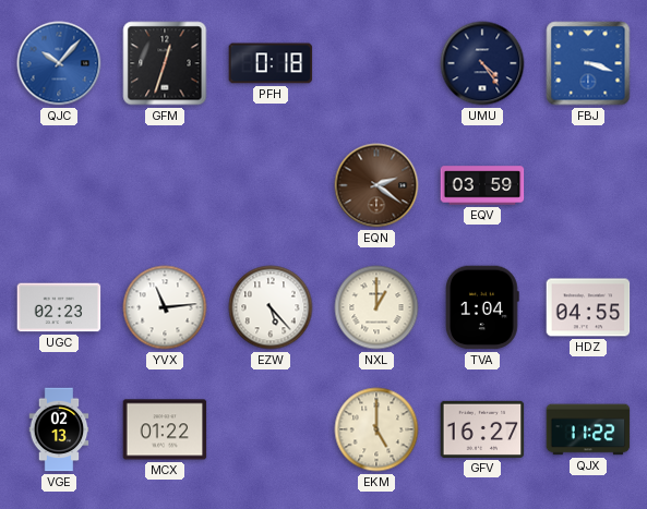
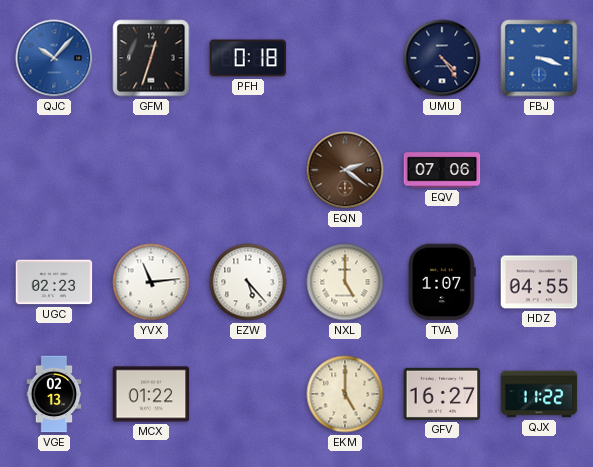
EQV: 03:59 -> 07:06
NXL: 1:00 -> 5:00
TVA: 1:04 -> 1:07
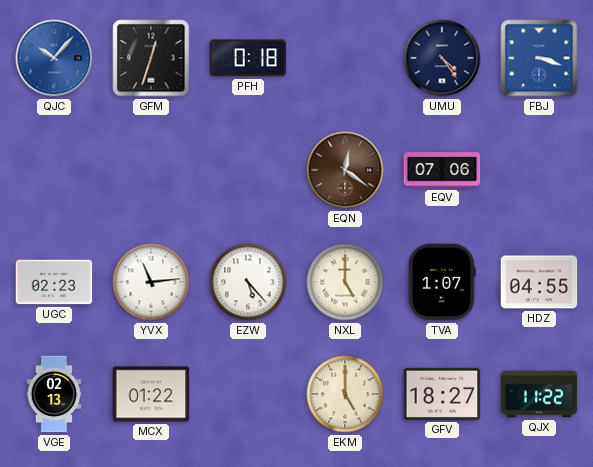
EQN: 2:21 -> 12:21
GFV: 16:27 -> 18:27
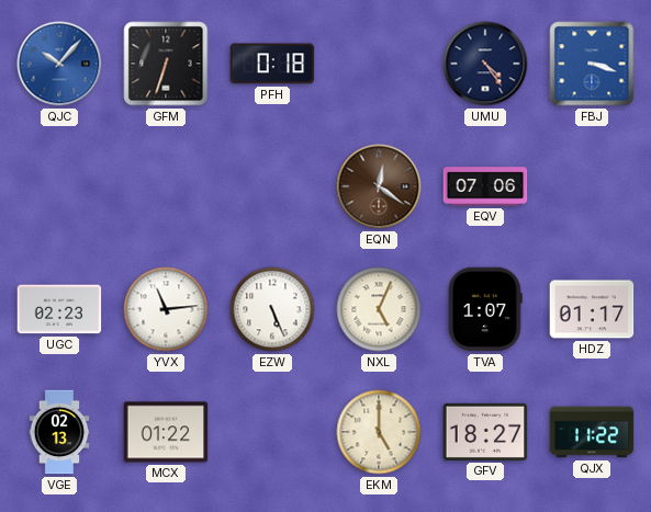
GFM: 12:33 -> 6:33
EZW: 5:23 -> 5:26
NXL: 5:00 -> 5:04
HDZ: 04:55 -> 01:17
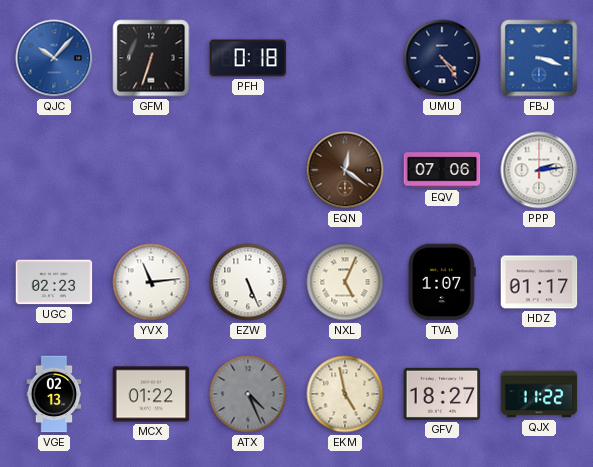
PPP: none -> 2:14
ATX: none -> 4:26
EKM: 5:00 -> 4:58
